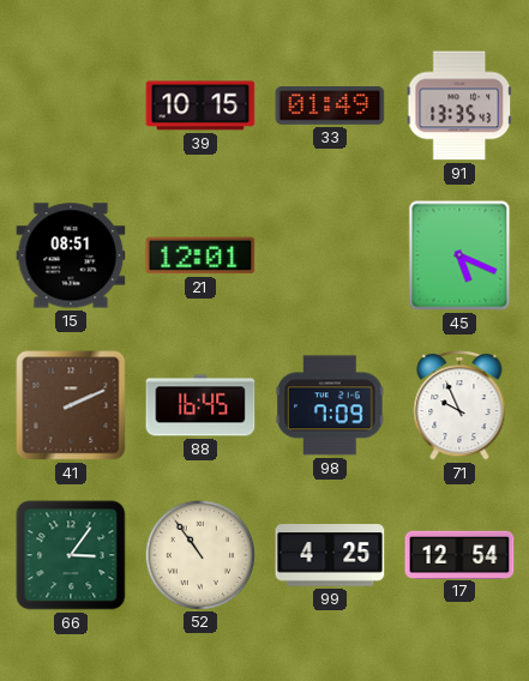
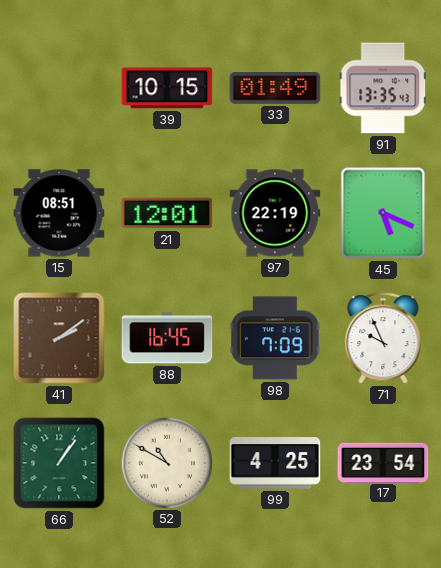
97: none -> 22:19
41: 2:11 -> 2:09
66: 3:06 -> 1:06
52: 10:54 -> 10:50
17: 12:54 -> 23:54
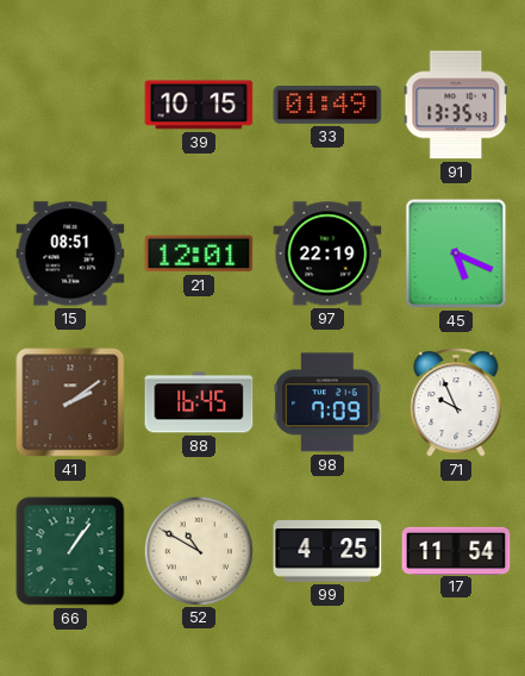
17: 23:54 -> 11:54
